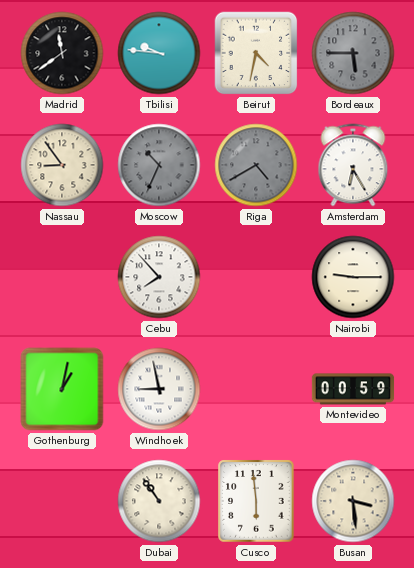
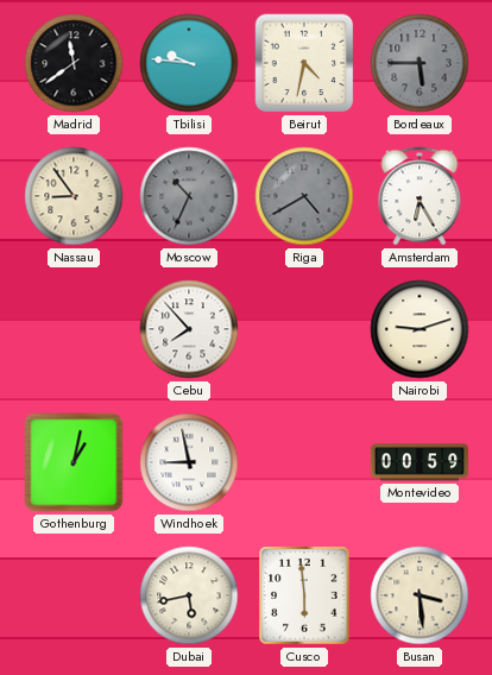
Nairobi: 9:15 -> 9:12
Dubai: 10:54 -> 5:43
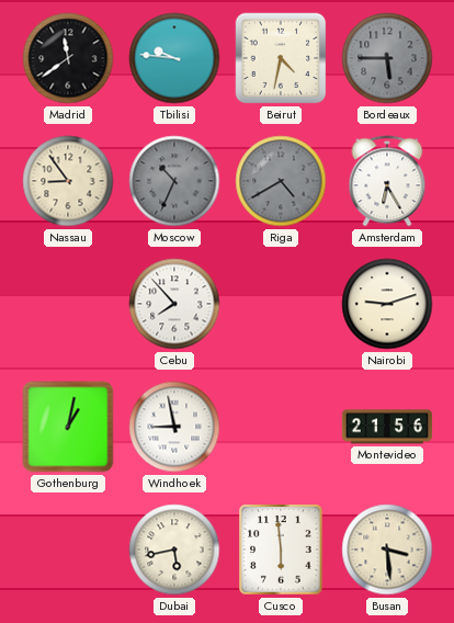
Montevideo: 00:59 -> 21:56
